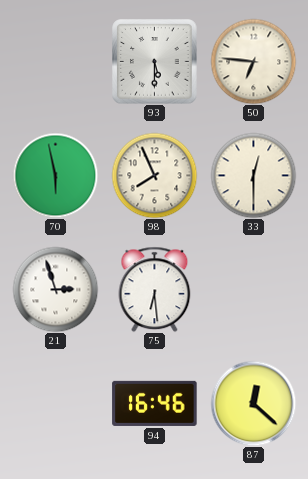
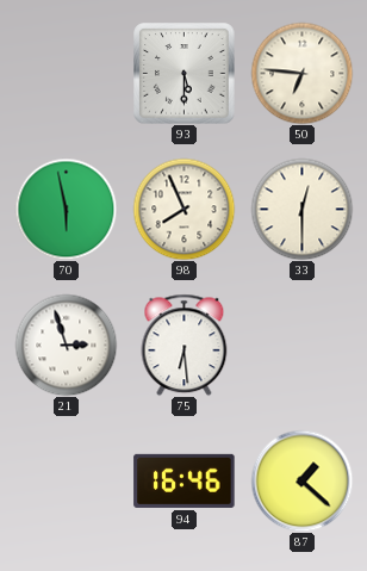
87: 12:22 -> 1:22
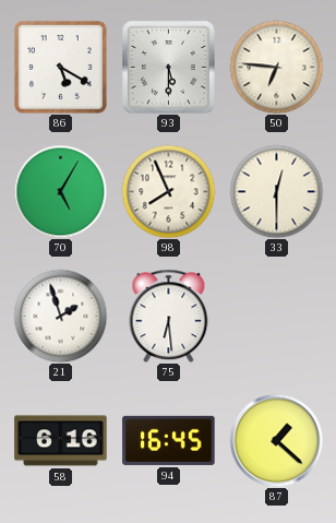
86: none -> 5:20
70: 5:58 -> 5:05
21: 2:57 -> 1:57
58: none -> 6:16
94: 16:46 -> 16:45
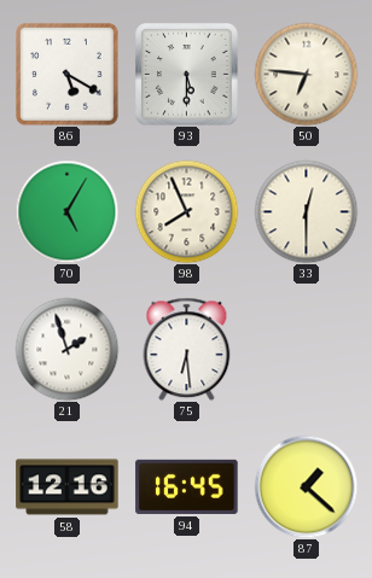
58: 6:16 -> 12:16
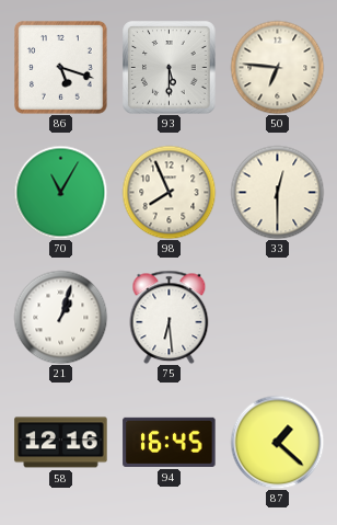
86: 5:20 -> 5:18
70: 5:05 -> 11:05
21: 1:57 -> 1:03
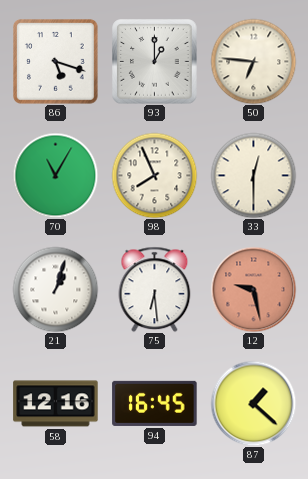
93: 5:30 -> 1:00
12: none -> 9:28
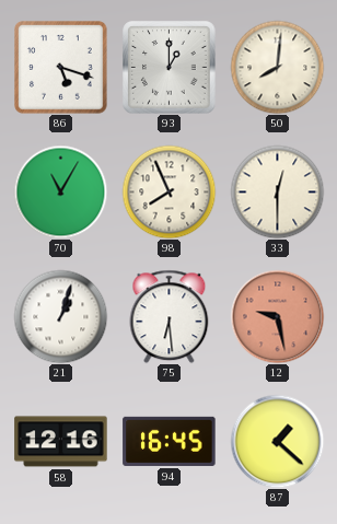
50: 6:46 -> 8:01
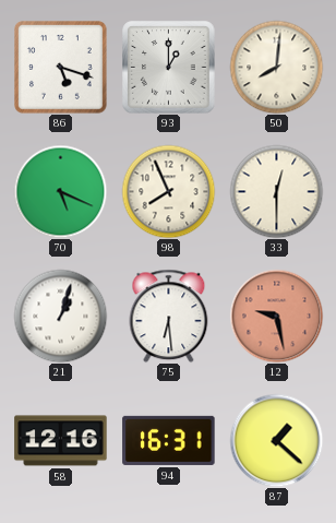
70: 11:05 -> 5:19
94: 16:45 -> 16:31
